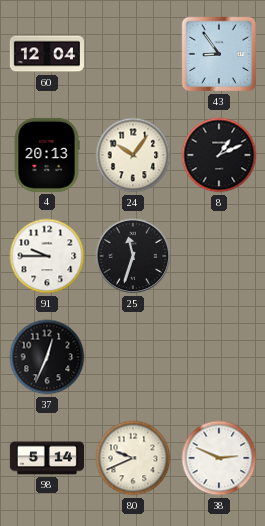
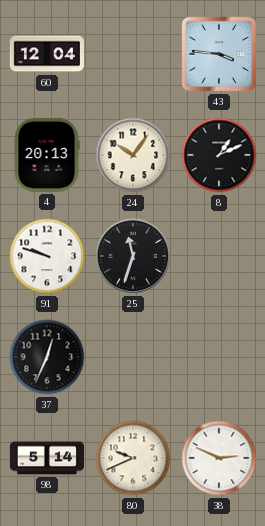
43: 8:54 -> 3:46
91: 9:45 -> 9:48
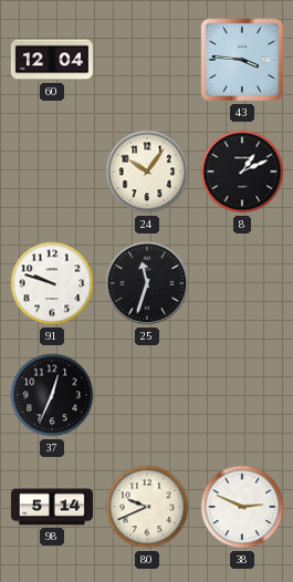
4: 20:13 -> none
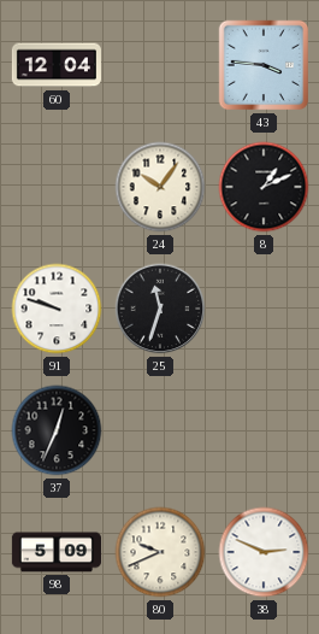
98: 5:14 -> 5:09
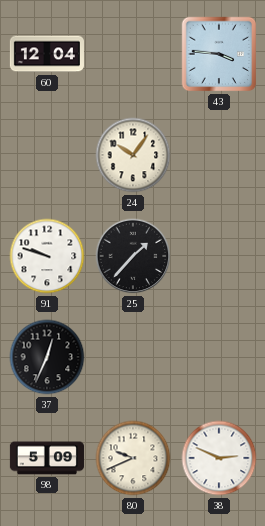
8: 1:11 -> none
25: 11:33 -> 1:37
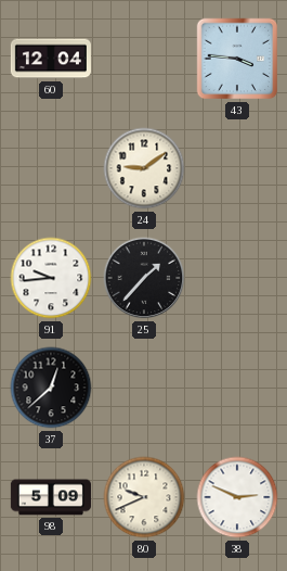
24: 10:06 -> 9:09
91: 9:48 -> 9:44
37: 12:34 -> 12:38
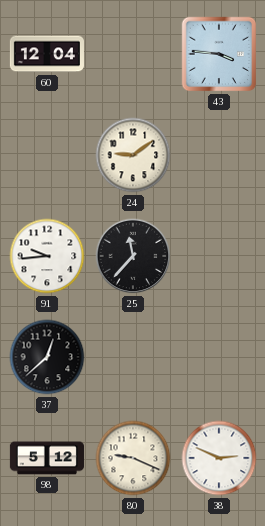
25: 1:37 -> 11:37
98: 5:09 -> 5:12
80: 9:41 -> 9:19
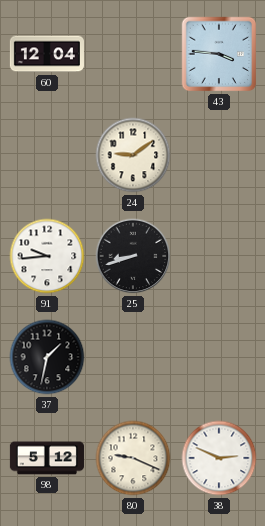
25: 11:37 -> 8:42
37: 12:38 -> 1:32
